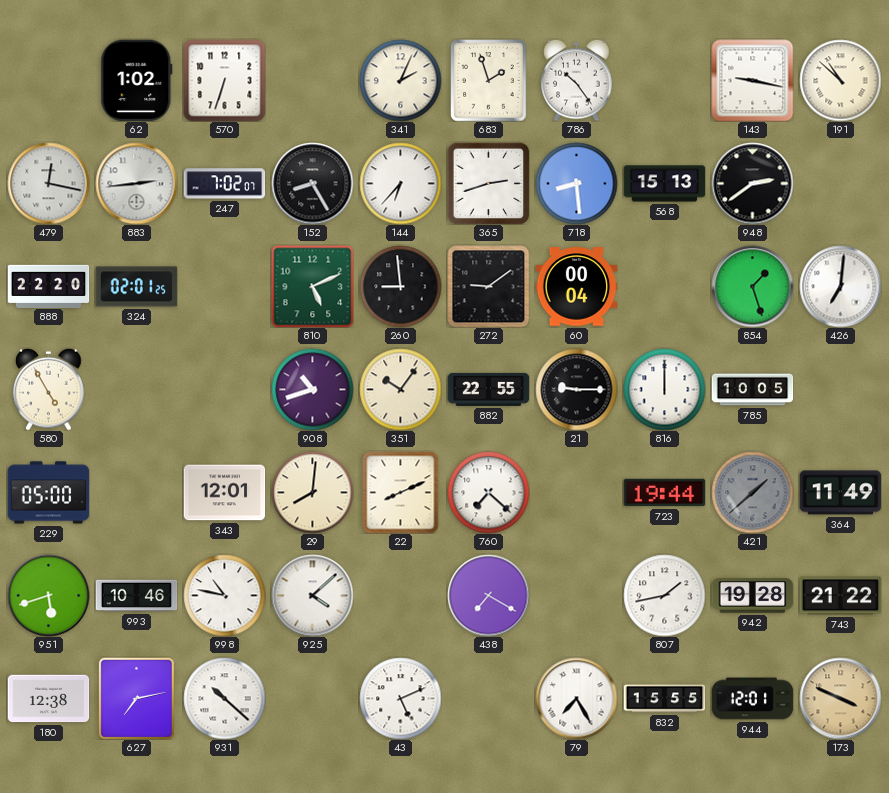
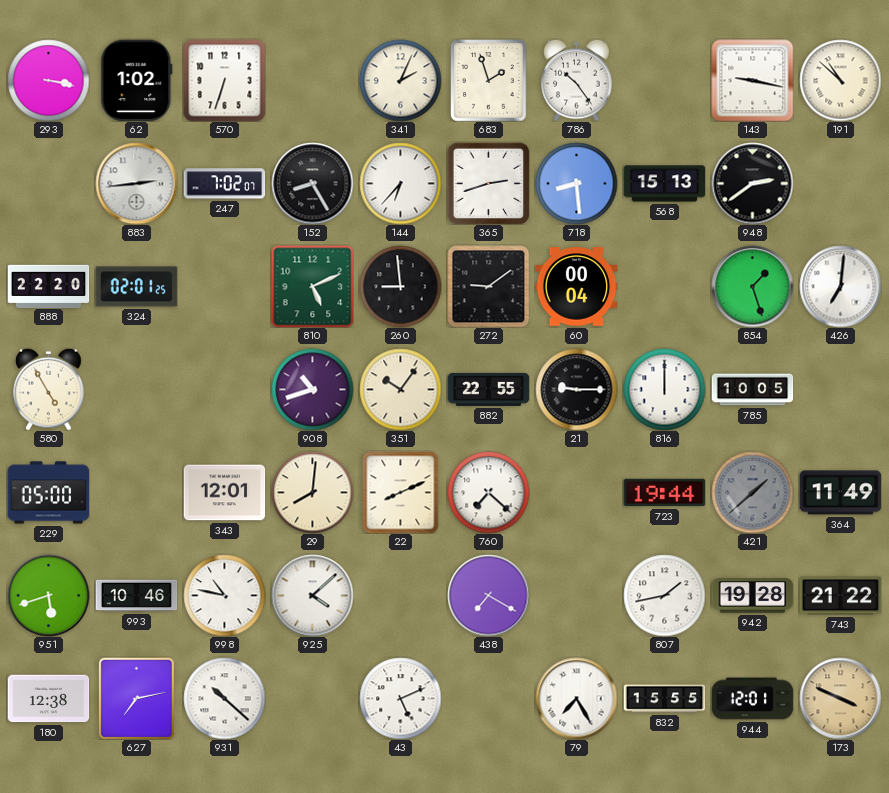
293: none -> 3:17
479: 12:17 -> none
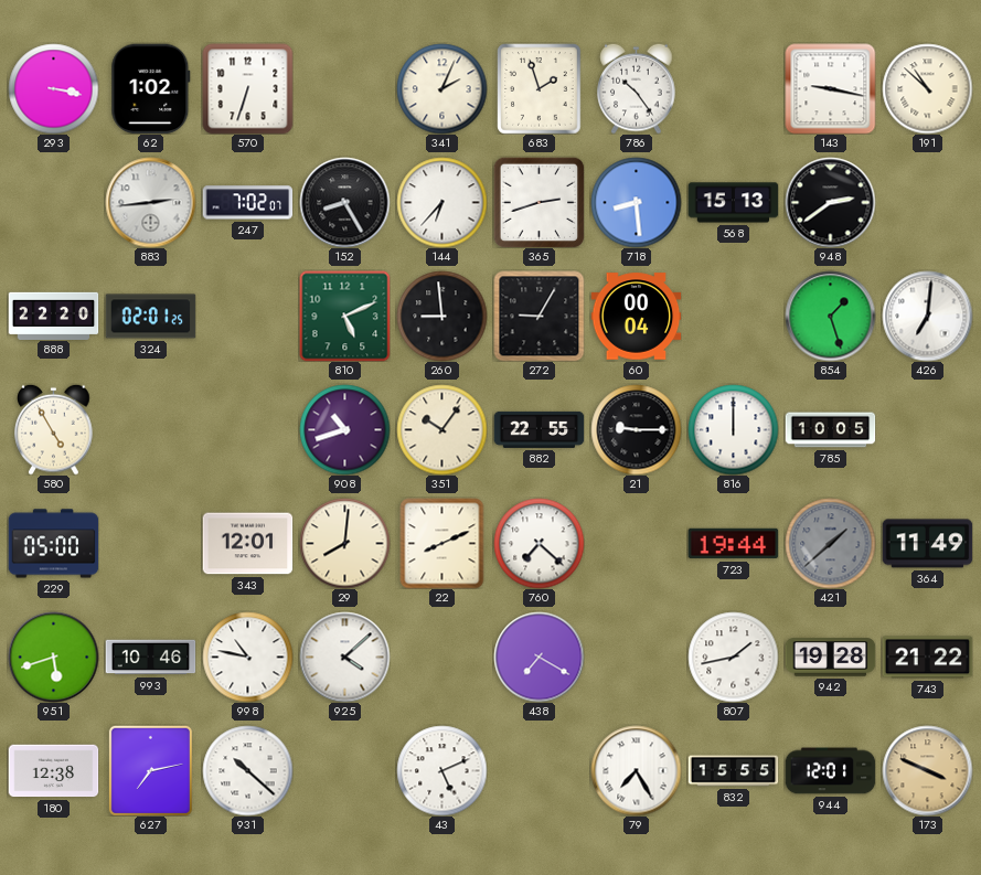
272: 9:09 -> 9:05
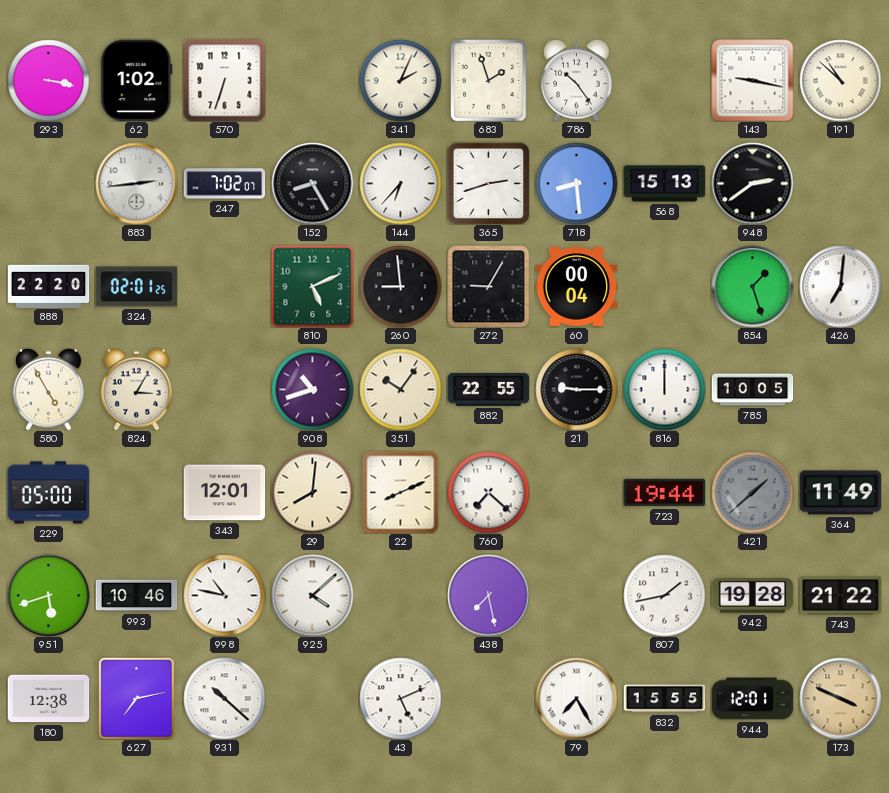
824: none -> 3:05
438: 7:20 -> 7:28
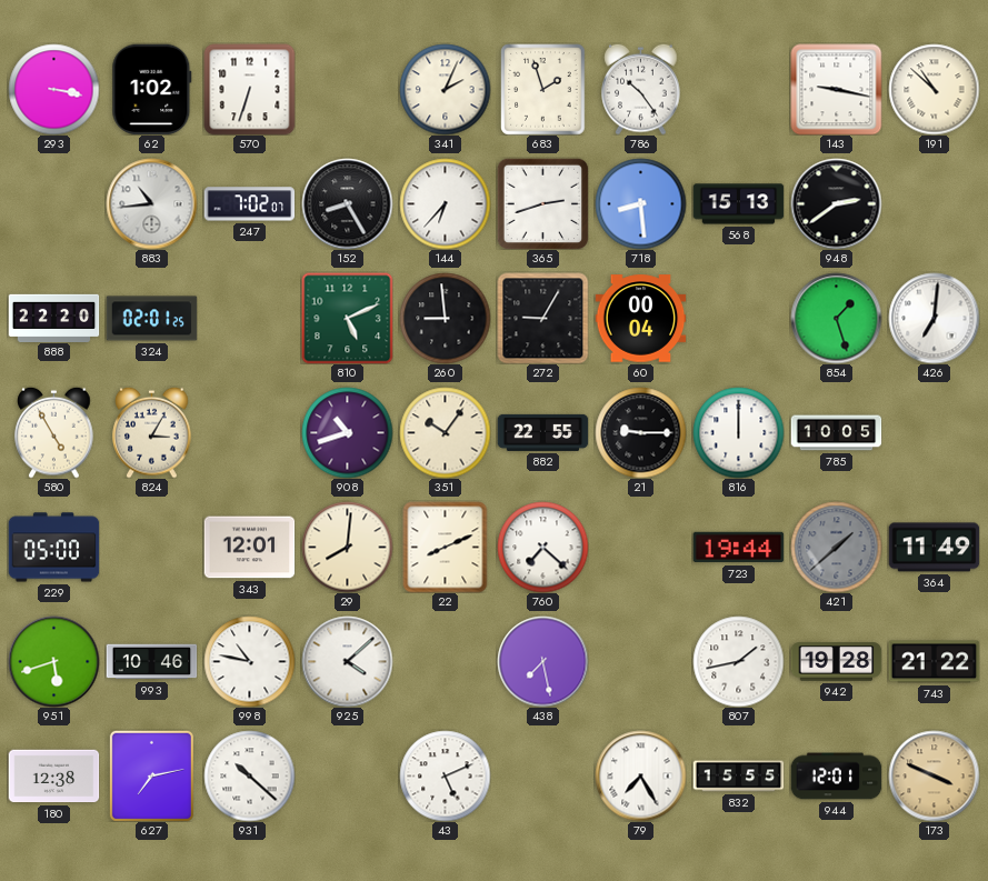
883: 2:44 -> 10:44
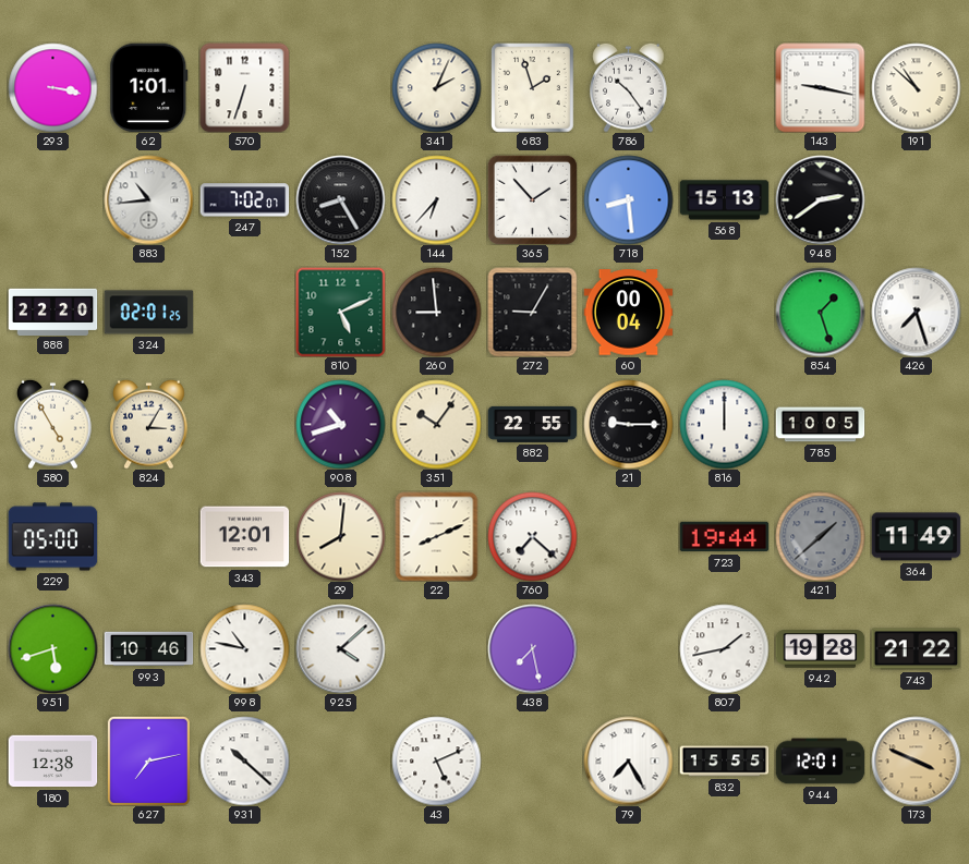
62: 1:02 -> 1:01
365: 2:42 -> 1:53
426: 7:01 -> 7:27
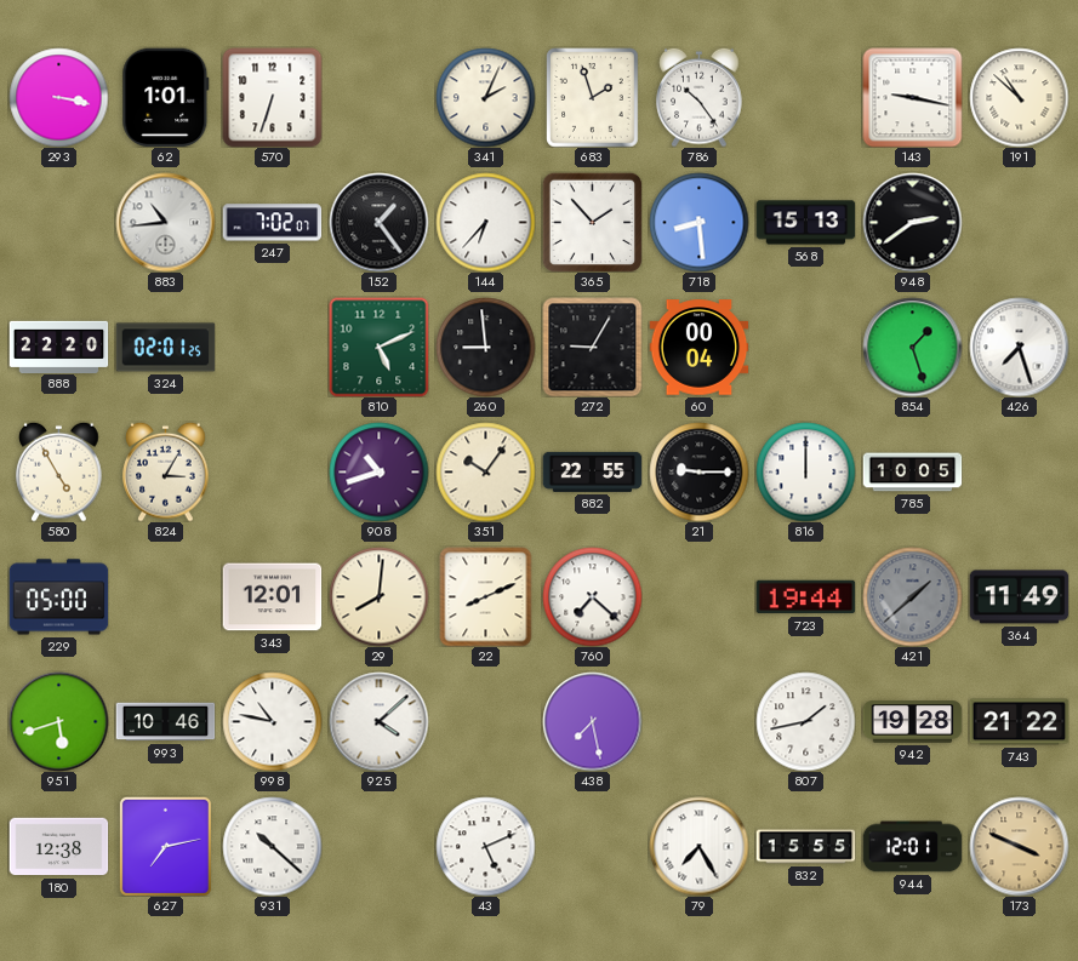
152: 8:25 -> 1:24
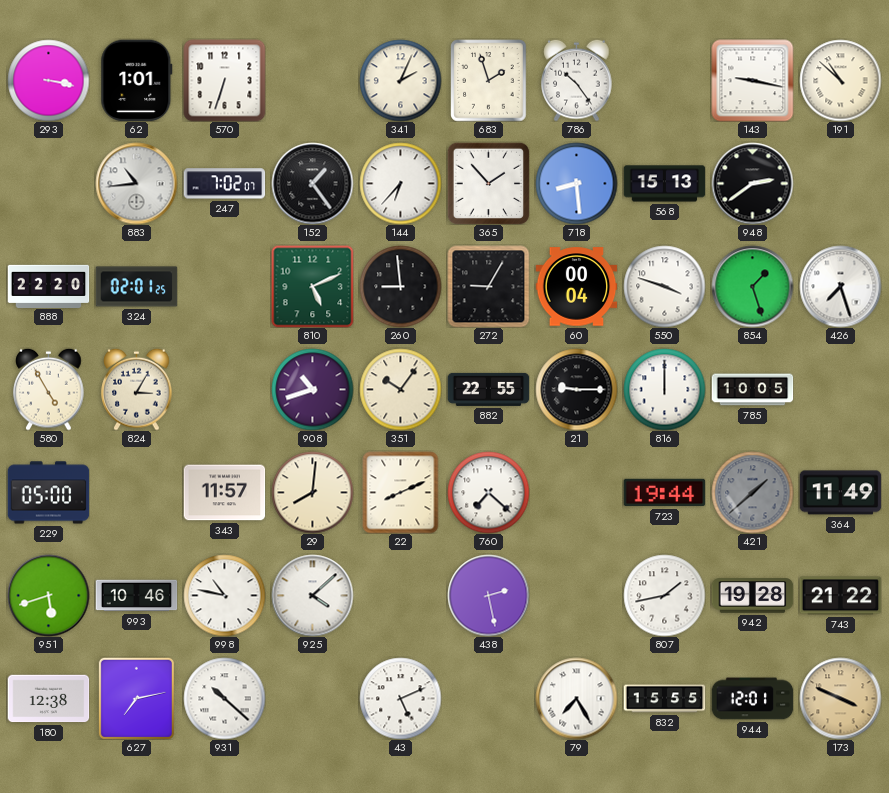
550: none -> 3:48
343: 12:01 -> 11:57
438: 7:28 -> 2:28
